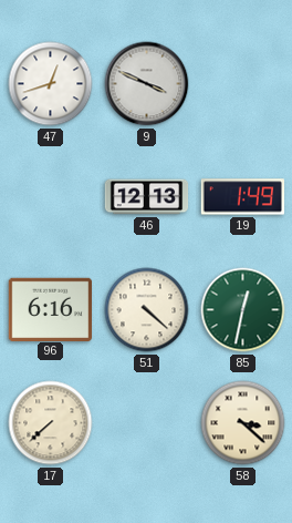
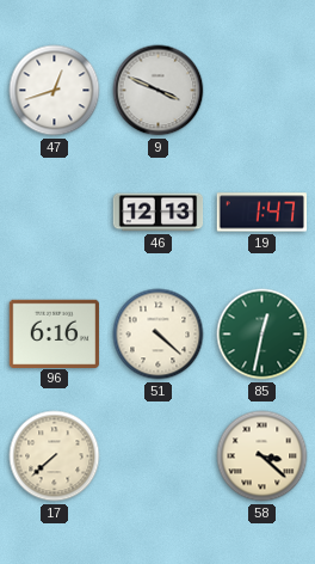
19: 1:49 -> 1:47
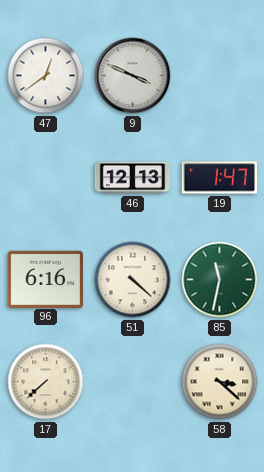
47: 12:42 -> 12:39
85: 12:32 -> 11:32
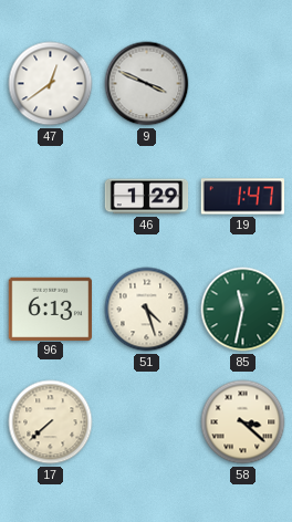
46: 12:13 -> 1:29
96: 6:16 -> 6:13
51: 4:22 -> 4:27
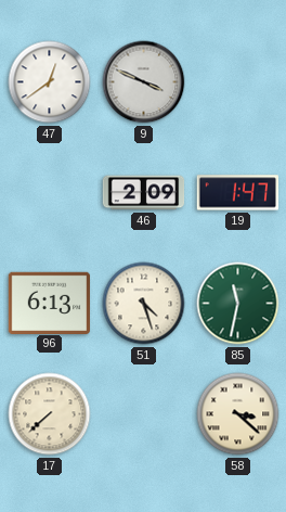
46: 1:29 -> 2:09
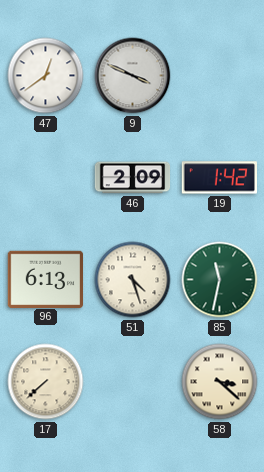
19: 1:47 -> 1:42
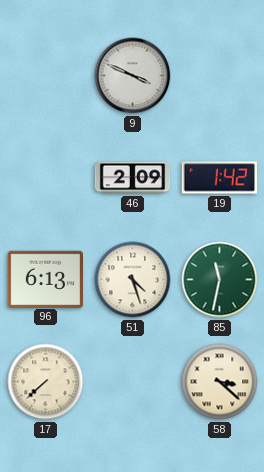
47: 12:39 -> none
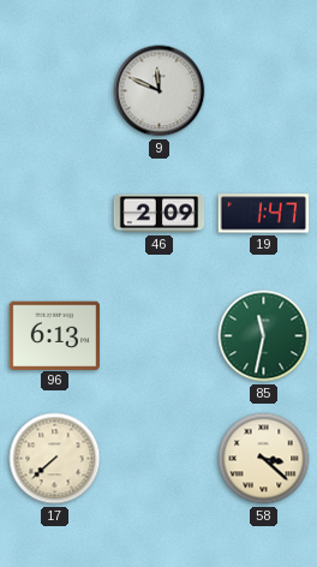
9: 3:49 -> 11:49
19: 1:42 -> 1:47
51: 4:27 -> none
